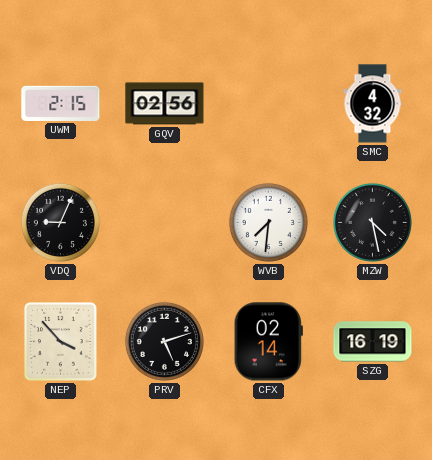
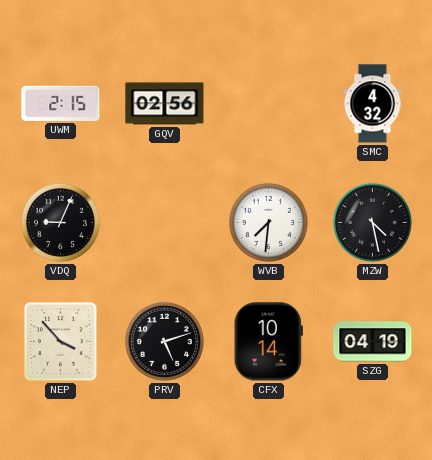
CFX: 02:14 -> 10:14
SZG: 16:19 -> 04:19
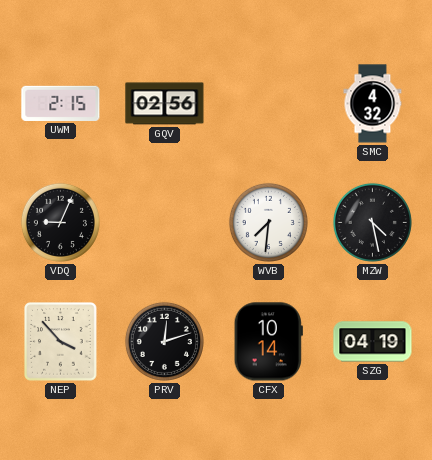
PRV: 5:12 -> 12:12
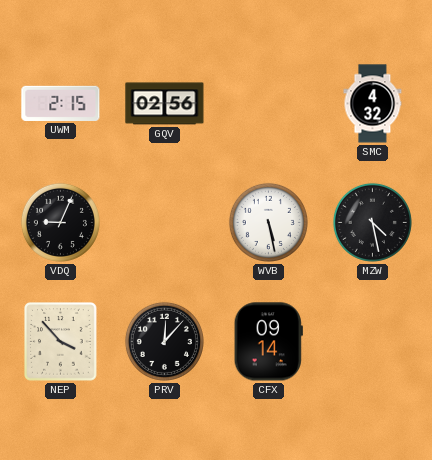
WVB: 7:31 -> 5:28
PRV: 12:12 -> 12:07
CFX: 10:14 -> 09:14
SZG: 04:19 -> none
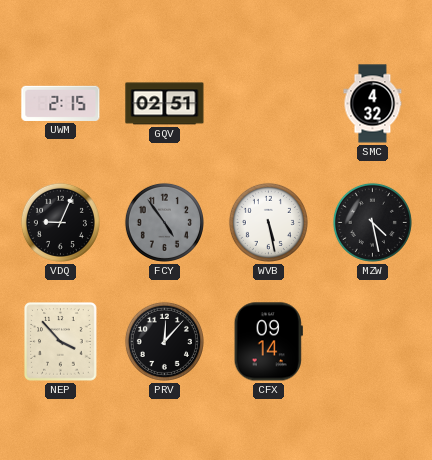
GQV: 02:56 -> 02:51
FCY: none -> 4:54
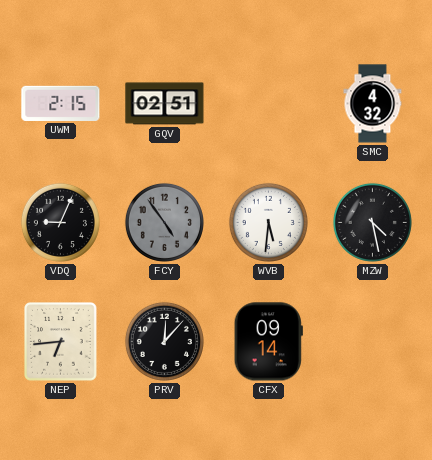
WVB: 5:28 -> 5:31
NEP: 3:53 -> 6:44
